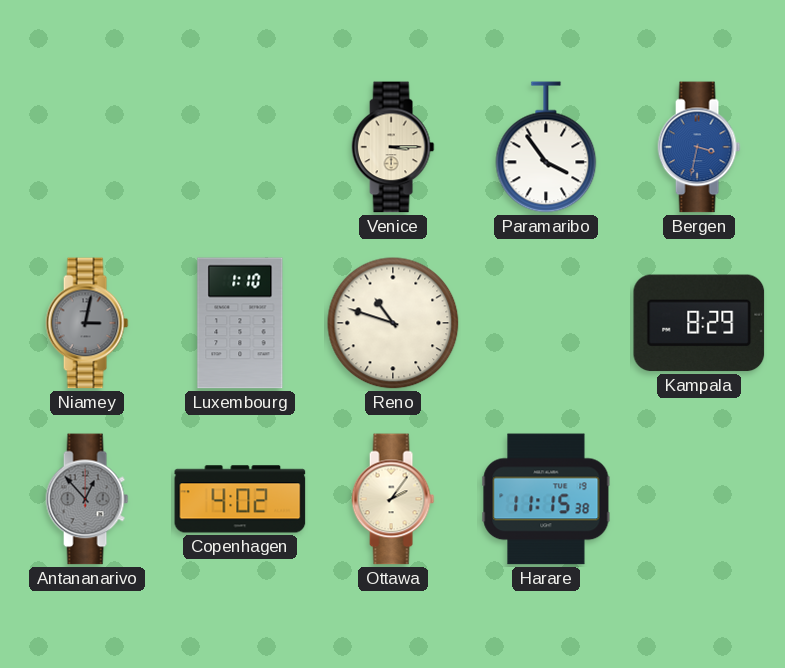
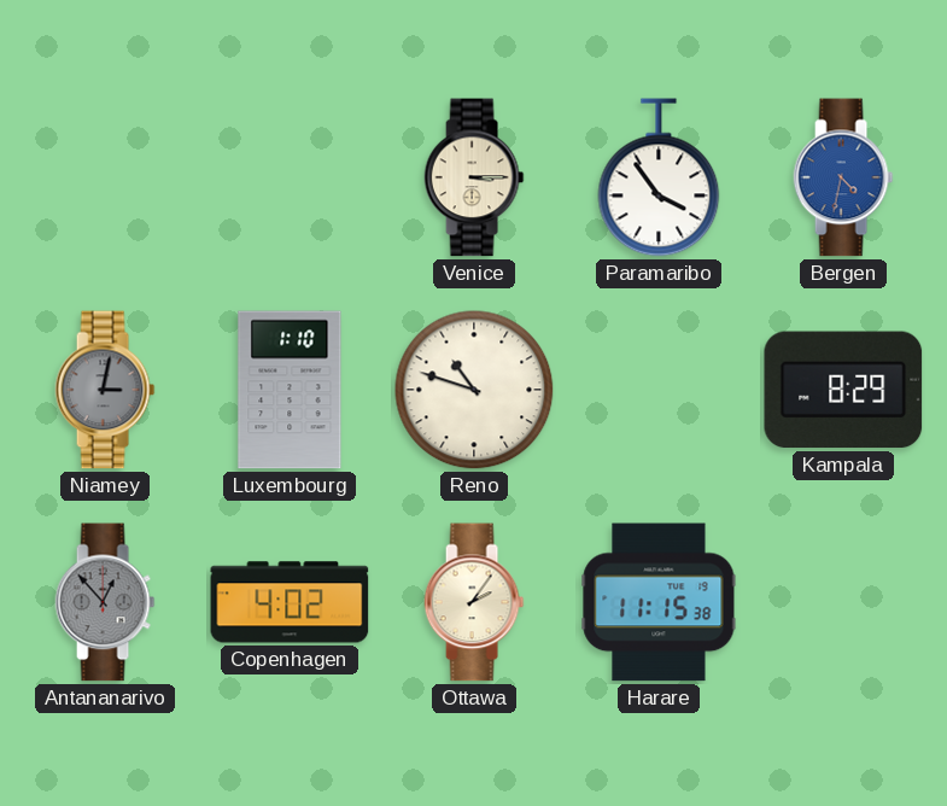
Bergen: 3:32 -> 4:32
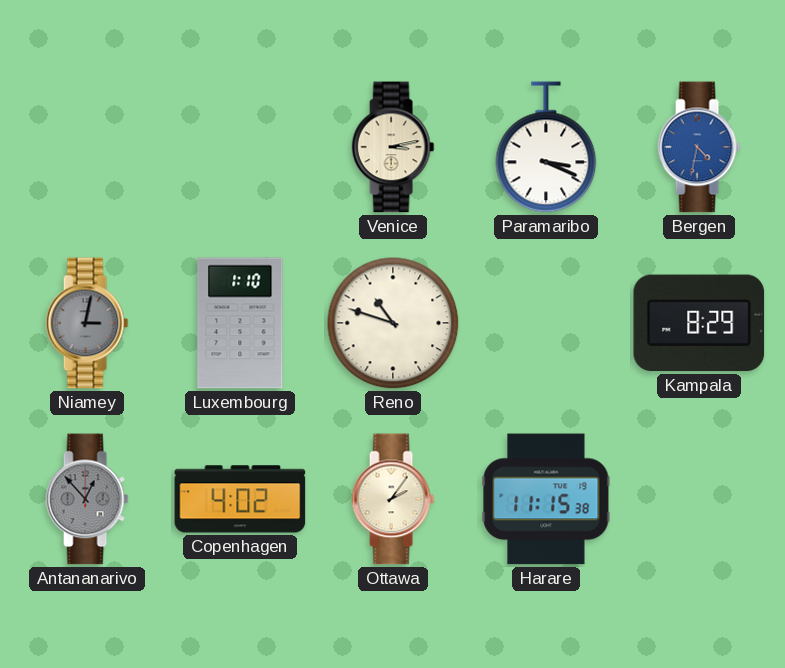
Venice: 3:15 -> 3:13
Paramaribo: 3:54 -> 3:19
